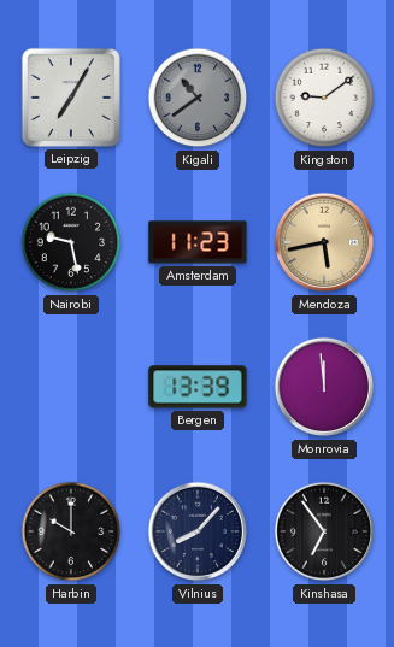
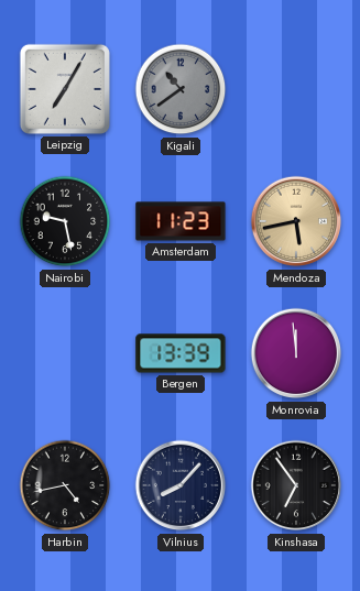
Kingston: 9:09 -> none
Harbin: 10:00 -> 4:43
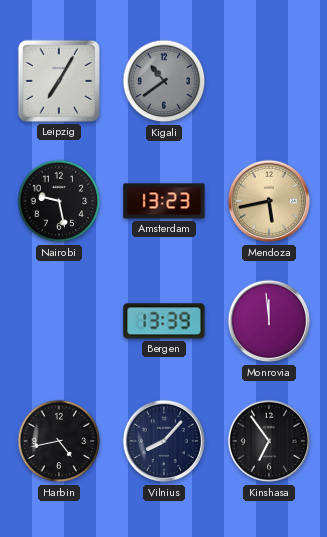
Amsterdam: 11:23 -> 13:23
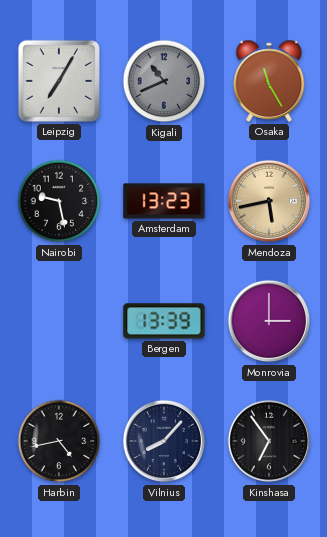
Kigali: 10:39 -> 10:41
Osaka: none -> 11:25
Monrovia: 11:59 -> 3:00
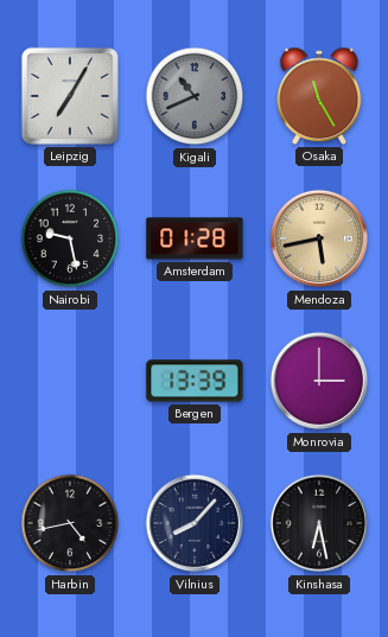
Amsterdam: 13:23 -> 01:28
Kinshasa: 6:54 -> 6:28
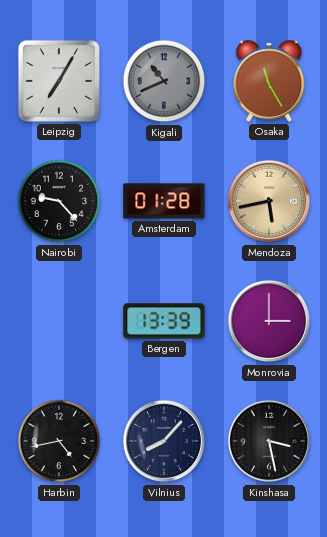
Nairobi: 9:28 -> 9:23
Kinshasa: 6:28 -> 3:28
